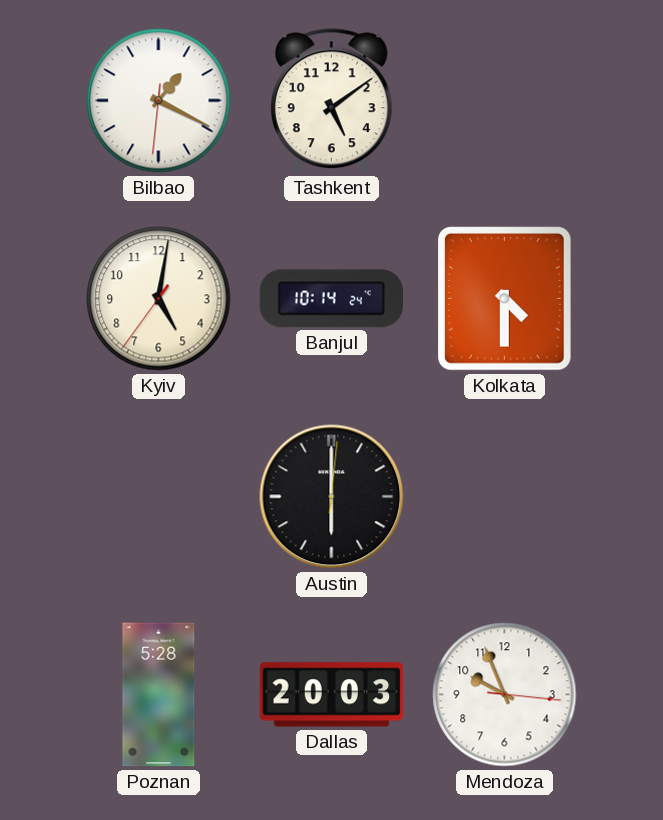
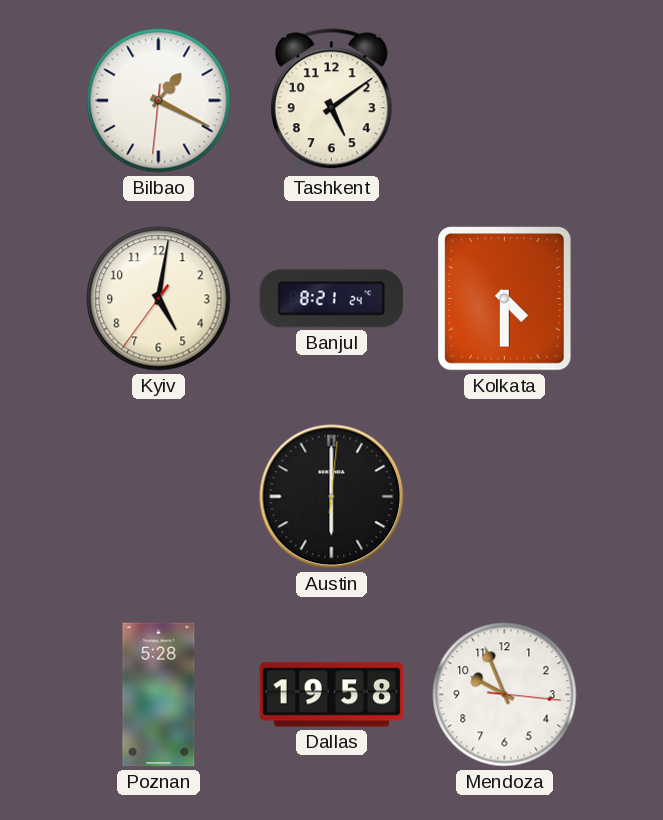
Banjul: 10:14 -> 8:21
Dallas: 20:03 -> 19:58
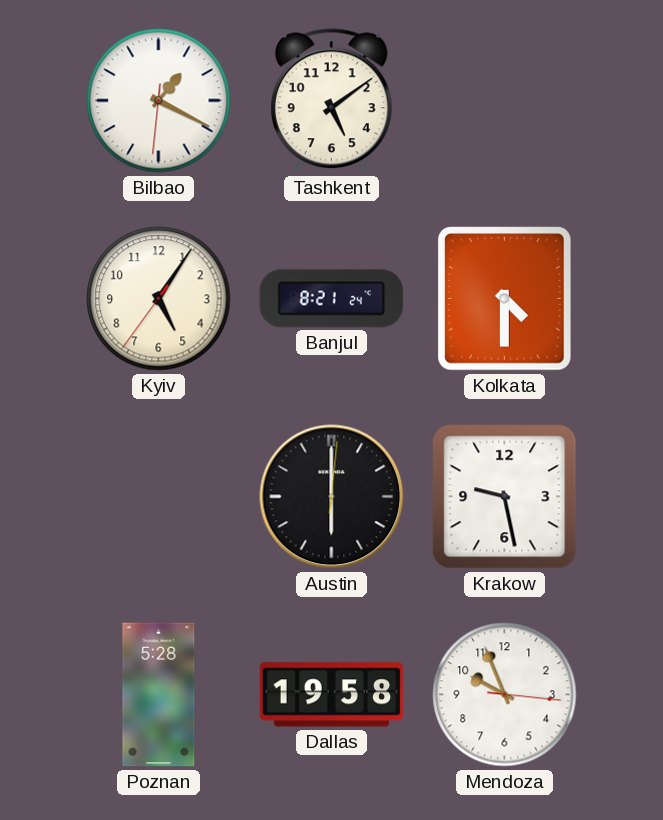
Kyiv: 5:01 -> 5:05
Krakow: none -> 9:28
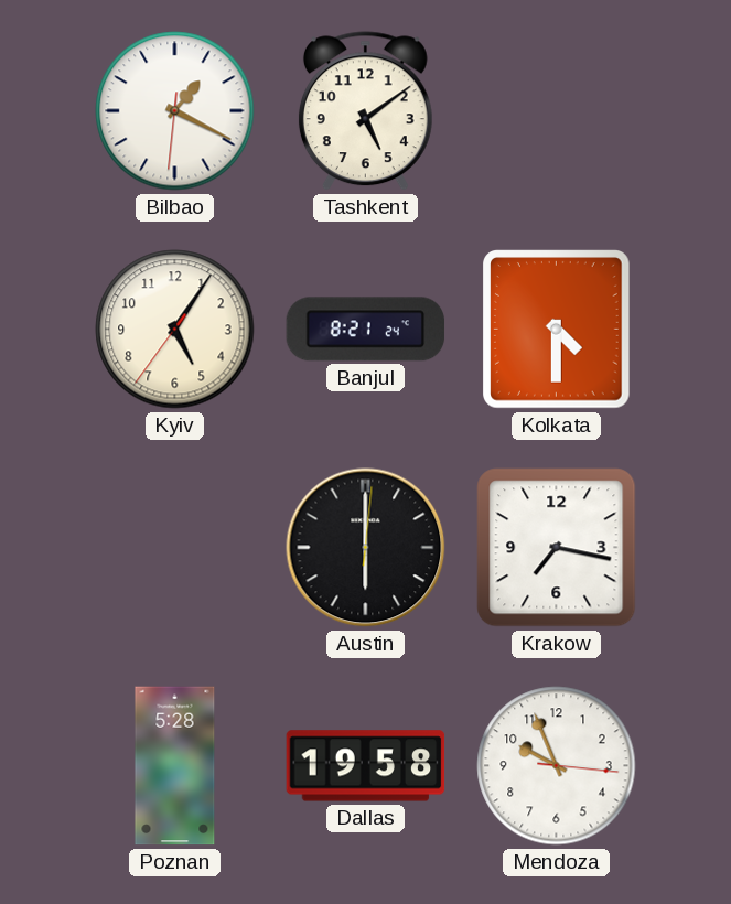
Krakow: 9:28 -> 7:17
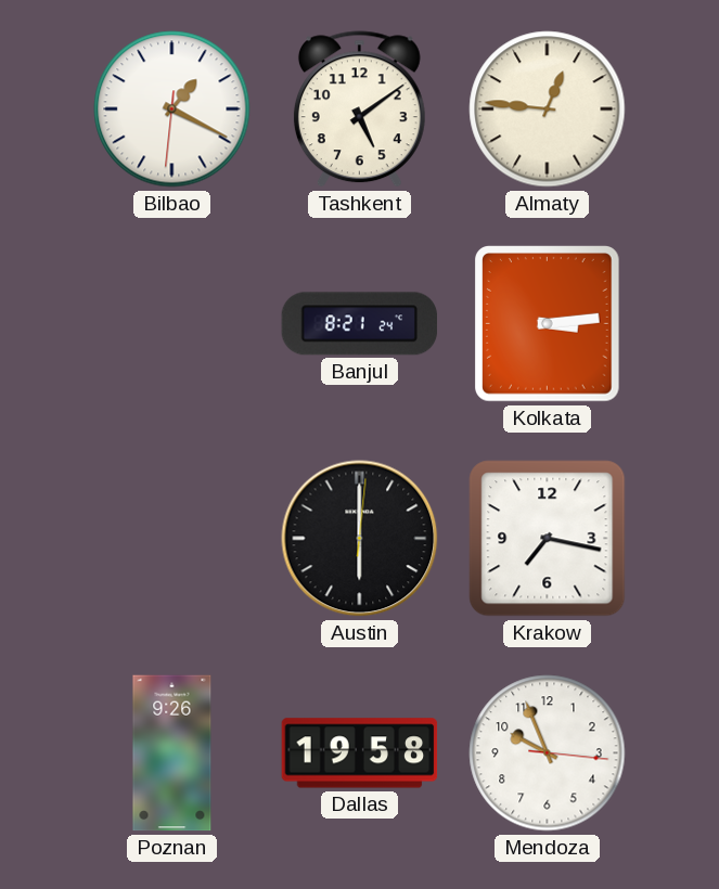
Almaty: none -> 12:46
Kyiv: 5:05 -> none
Kolkata: 4:30 -> 3:14
Poznan: 5:28 -> 9:26
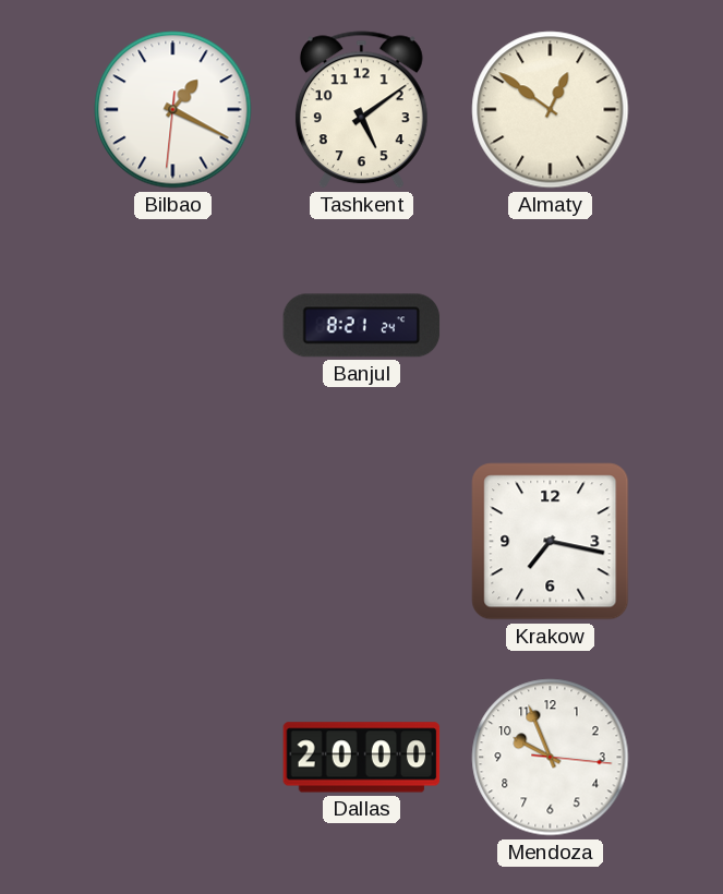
Almaty: 12:46 -> 12:51
Kolkata: 3:14 -> none
Austin: 6:00 -> none
Poznan: 9:26 -> none
Dallas: 19:58 -> 20:00
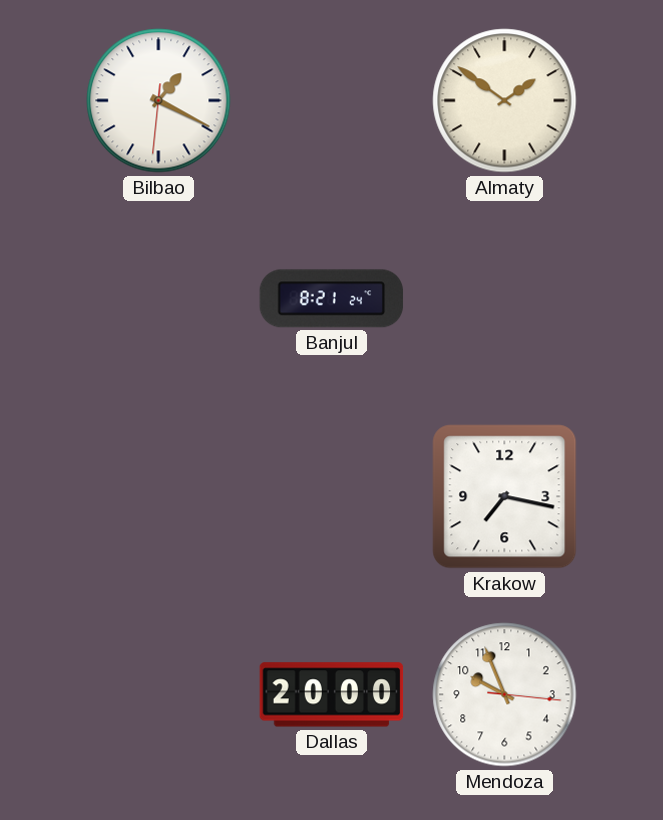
Tashkent: 5:09 -> none
Almaty: 12:51 -> 1:51
